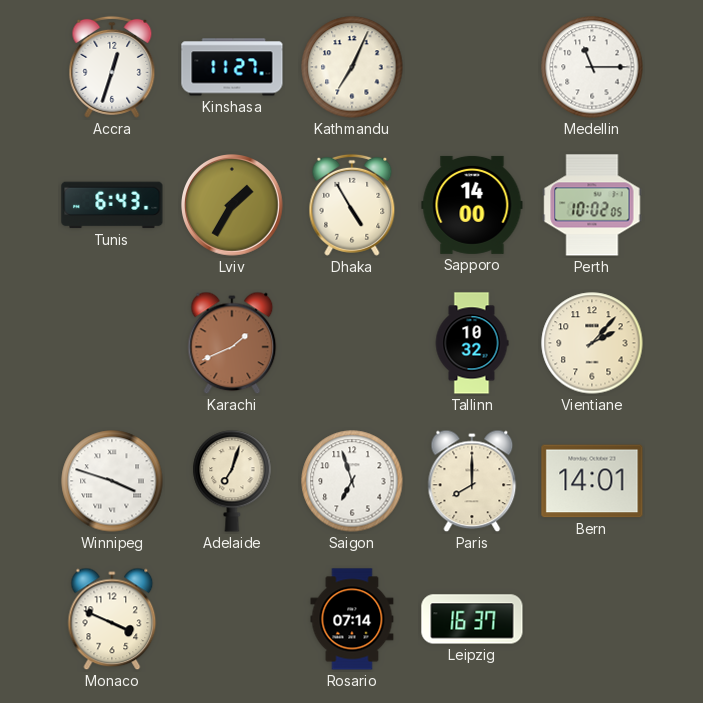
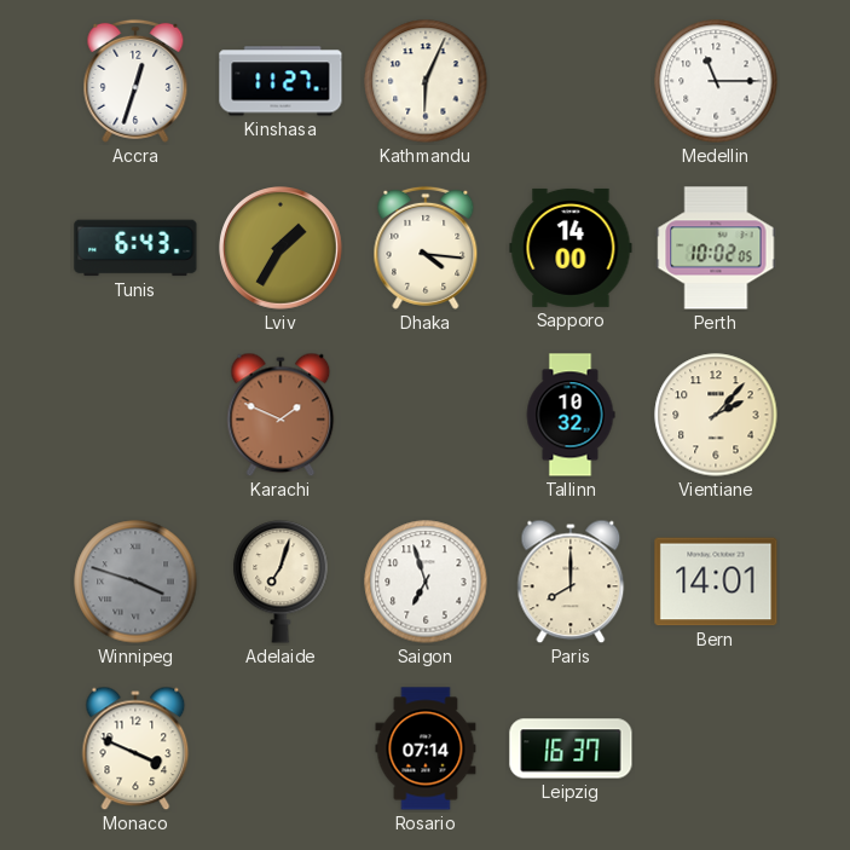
Kathmandu: 7:04 -> 6:04
Dhaka: 4:55 -> 4:16
Karachi: 1:41 -> 1:49
Winnipeg dial: white -> grey
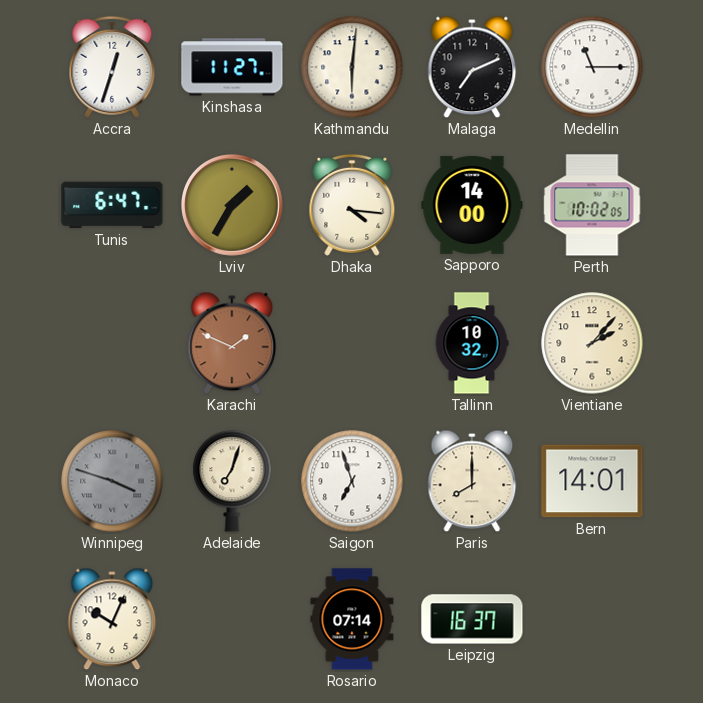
Kathmandu: 6:04 -> 6:01
Malaga: none -> 7:11
Tunis: 6:43 -> 6:47
Monaco: 3:49 -> 10:04
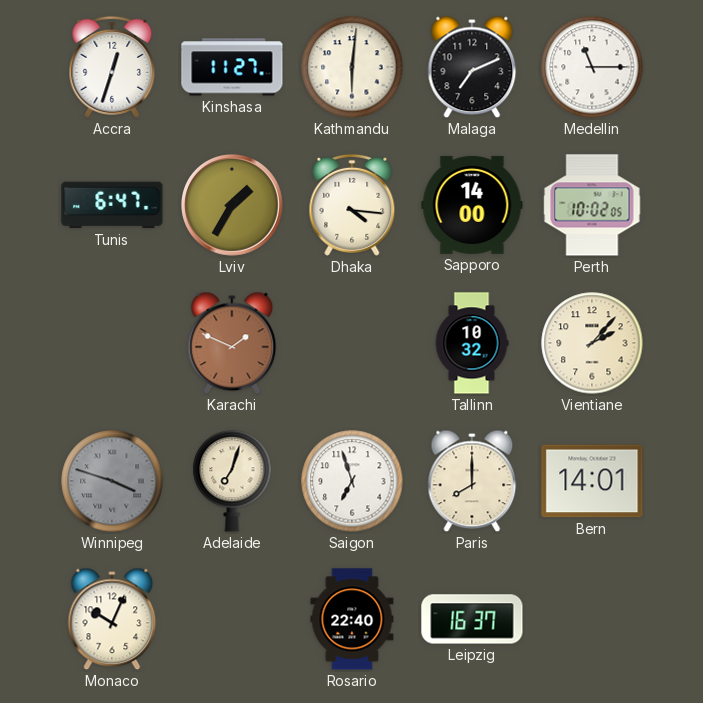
Rosario: 07:14 -> 22:40
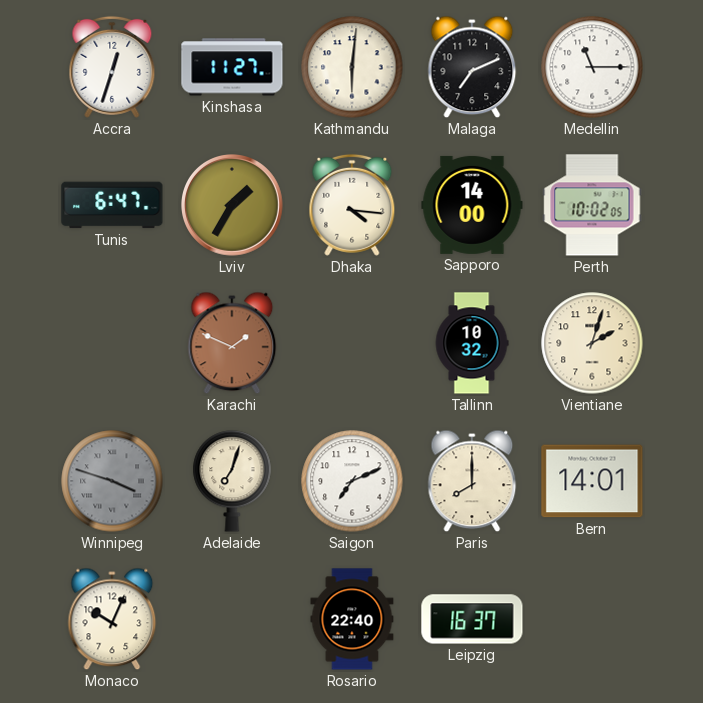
Vientiane: 2:07 -> 2:03
Saigon: 6:57 -> 7:11
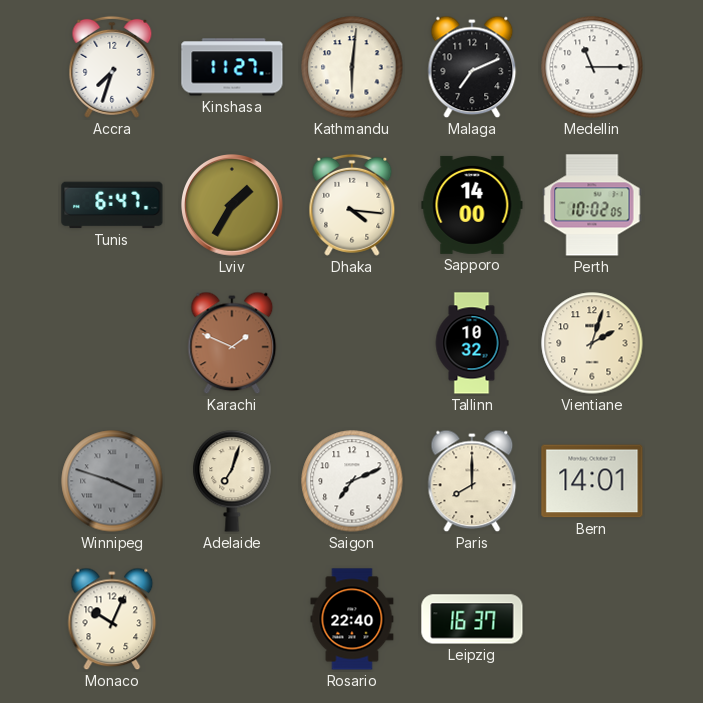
Accra: 12:33 -> 7:33
